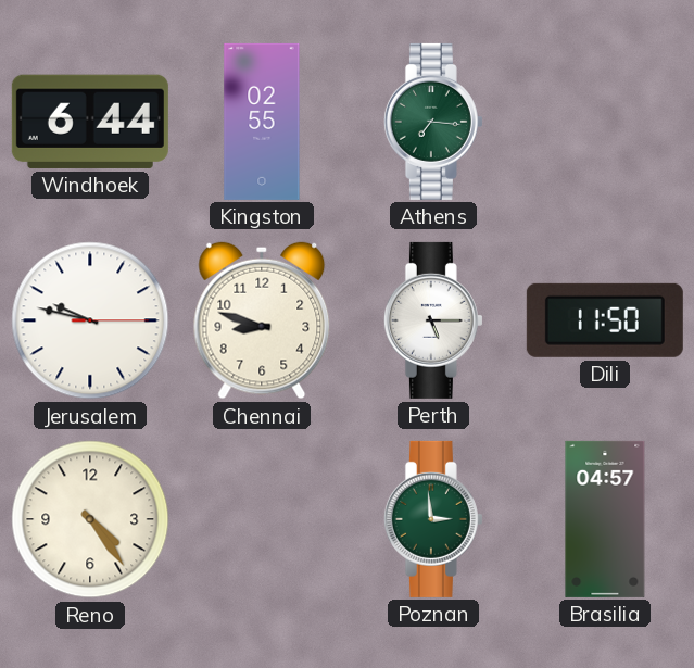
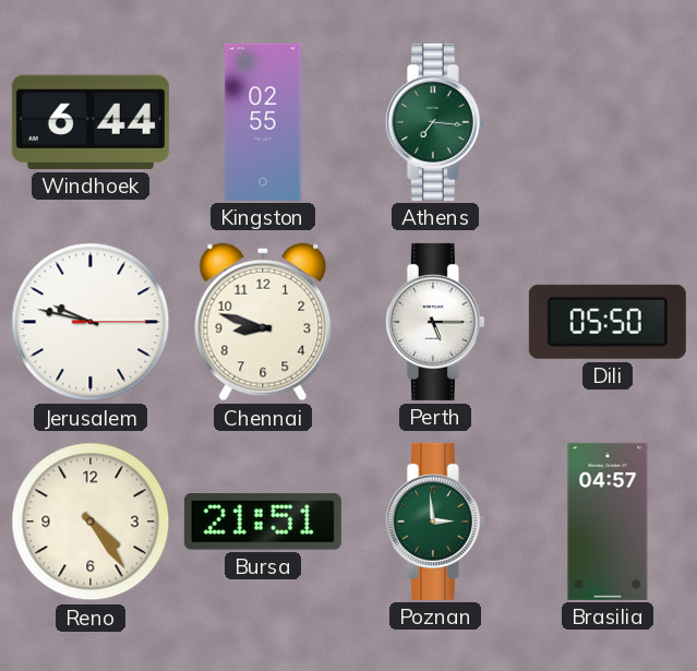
Dili: 11:50 -> 05:50
Bursa: none -> 21:51
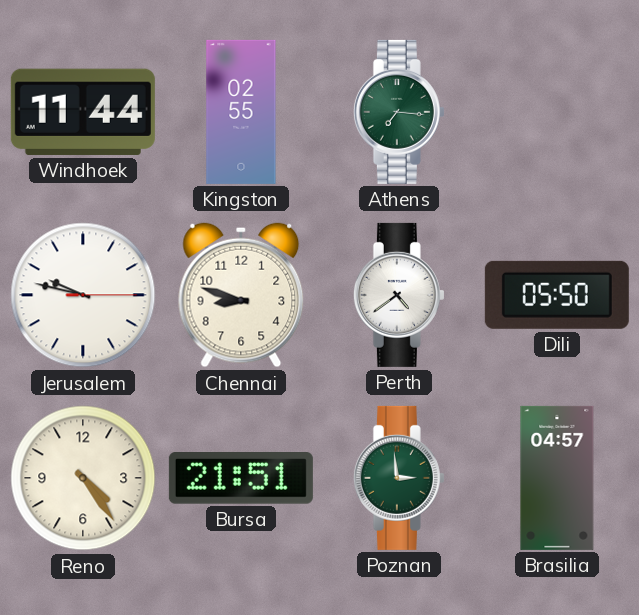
Windhoek: 6:44 -> 11:44
Perth: 5:15 -> 4:39
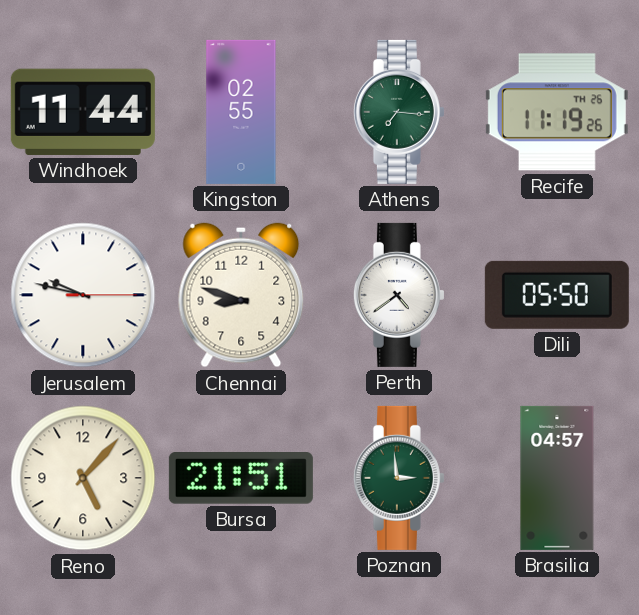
Recife: none -> 11:19
Reno: 4:24 -> 5:07
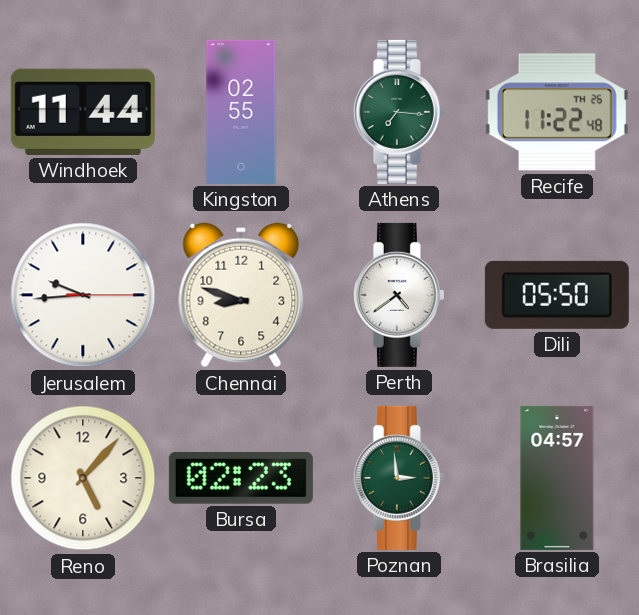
Recife: 11:19 -> 11:22
Jerusalem: 9:47 -> 9:44
Bursa: 21:51 -> 02:23
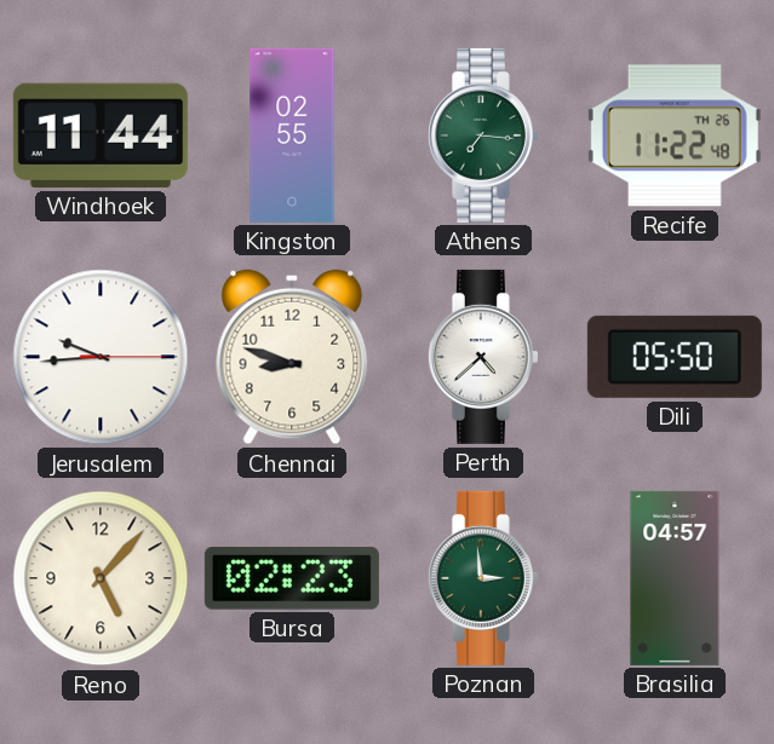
Perth: 4:39 -> 4:38
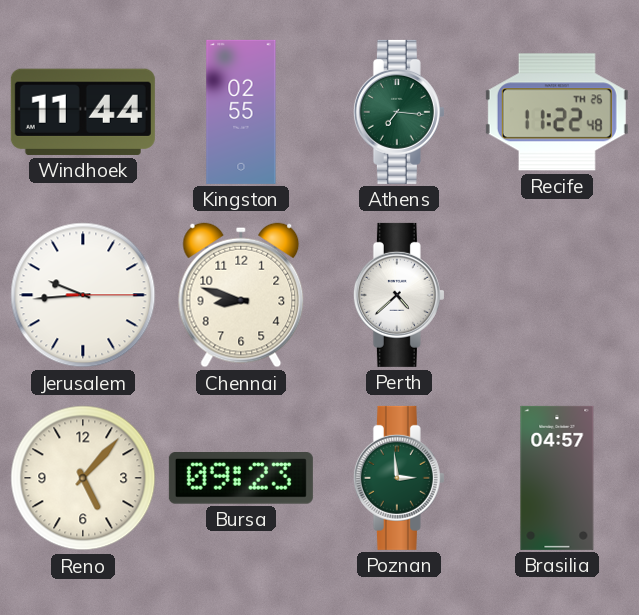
Dili: 05:50 -> none
Bursa: 02:23 -> 09:23
